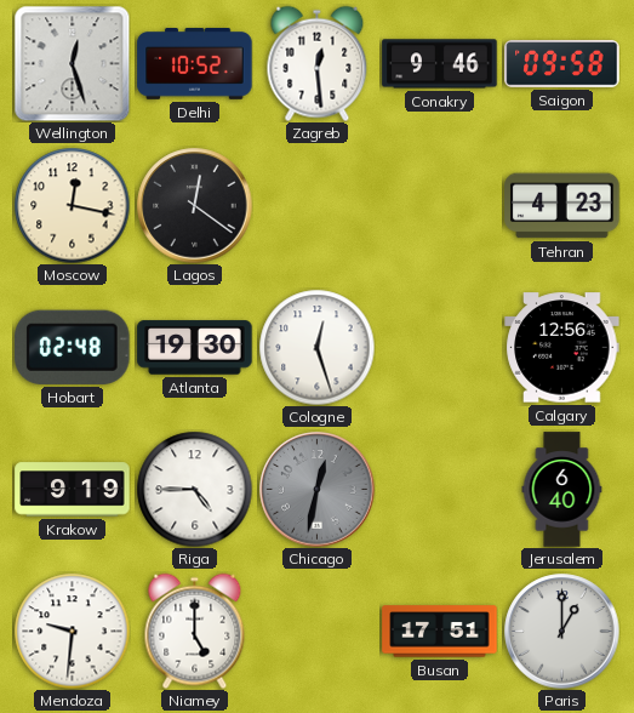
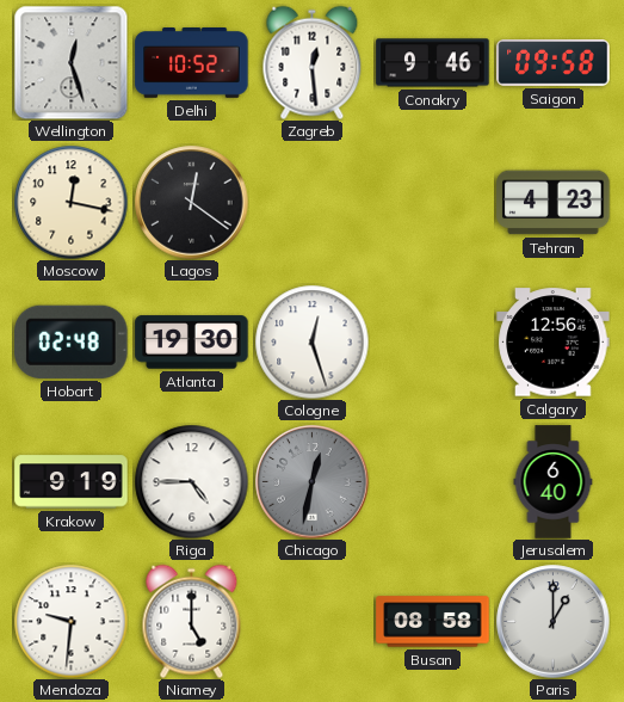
Busan: 17:51 -> 08:58
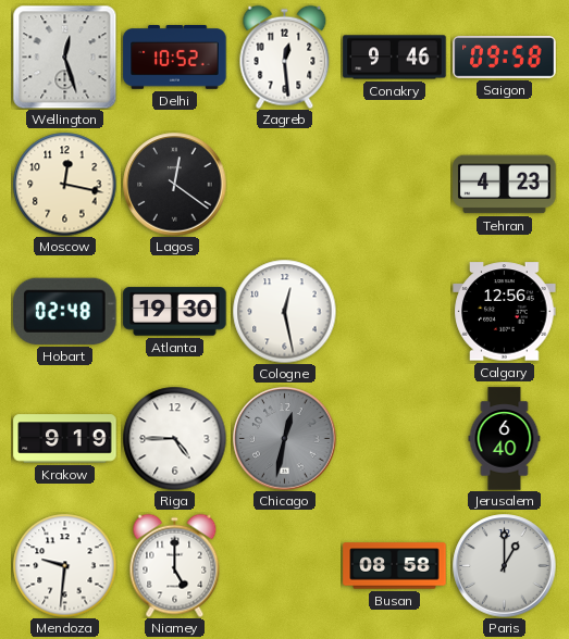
Cologne: 12:27 -> 12:28
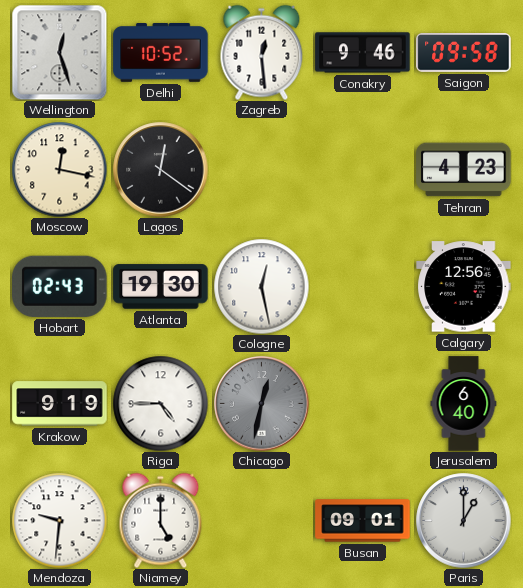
Hobart: 02:48 -> 02:43
Busan: 08:58 -> 09:01
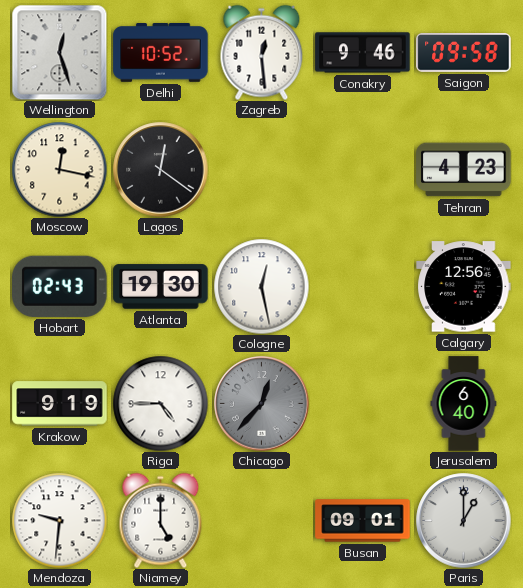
Chicago: 12:32 -> 12:37
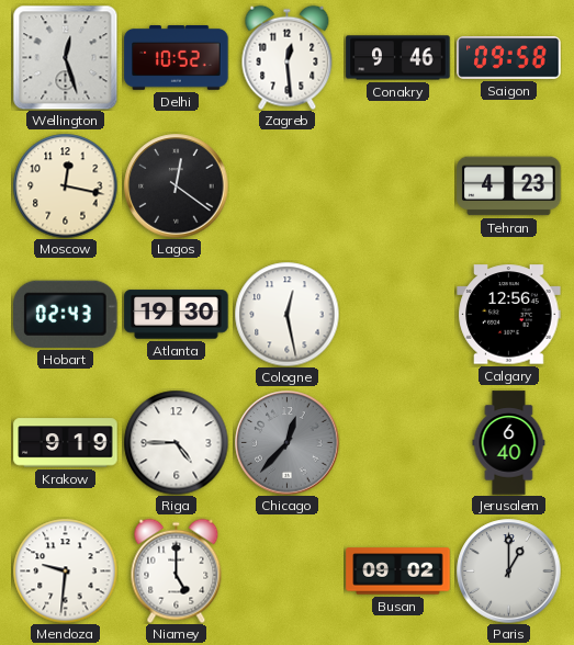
Busan: 09:01 -> 09:02
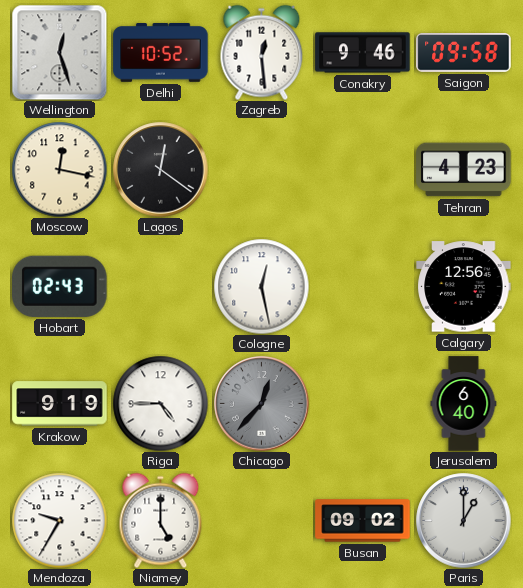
Atlanta: 19:30 -> none
Mendoza: 9:31 -> 9:35
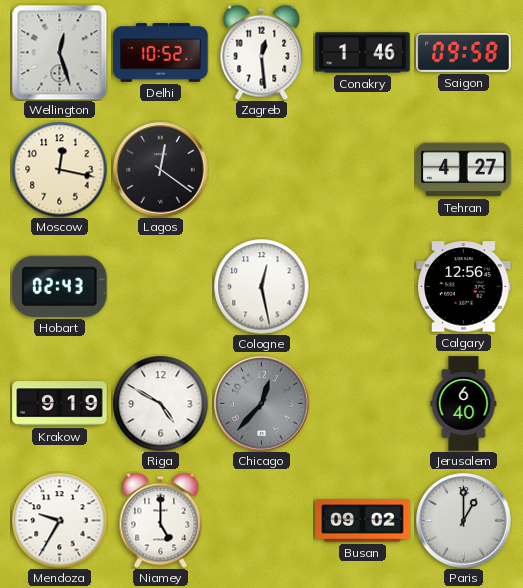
Conakry: 9:46 -> 1:46
Tehran: 4:23 -> 4:27
Riga: 4:45 -> 4:50
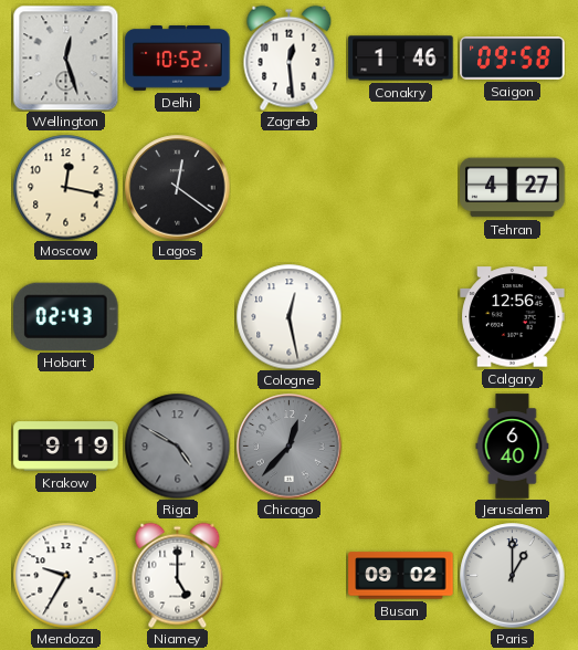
Riga dial: white -> grey
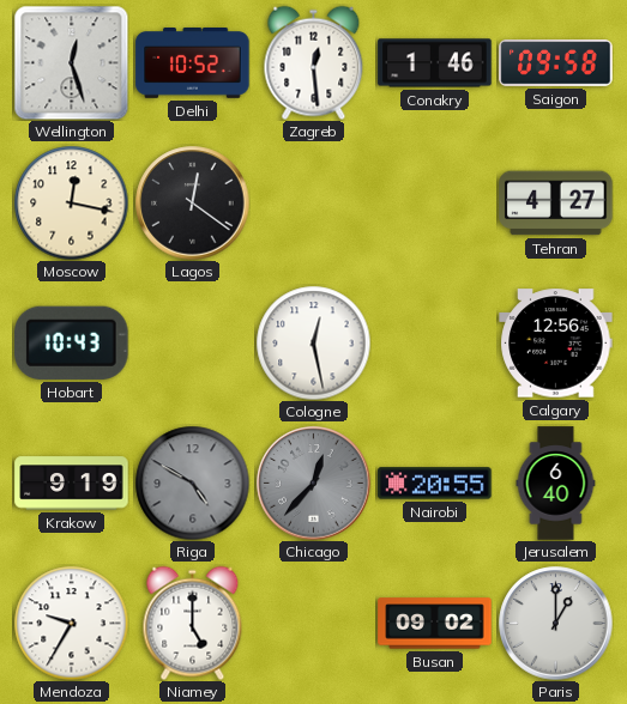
Hobart: 02:43 -> 10:43
Nairobi: none -> 20:55
